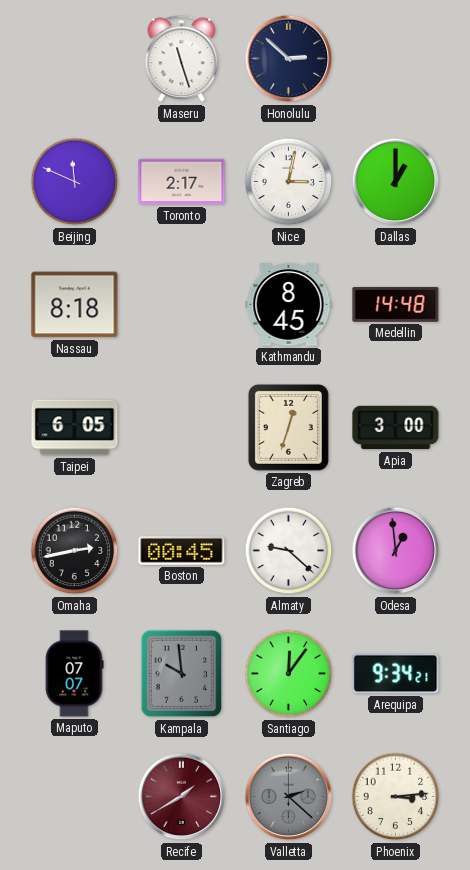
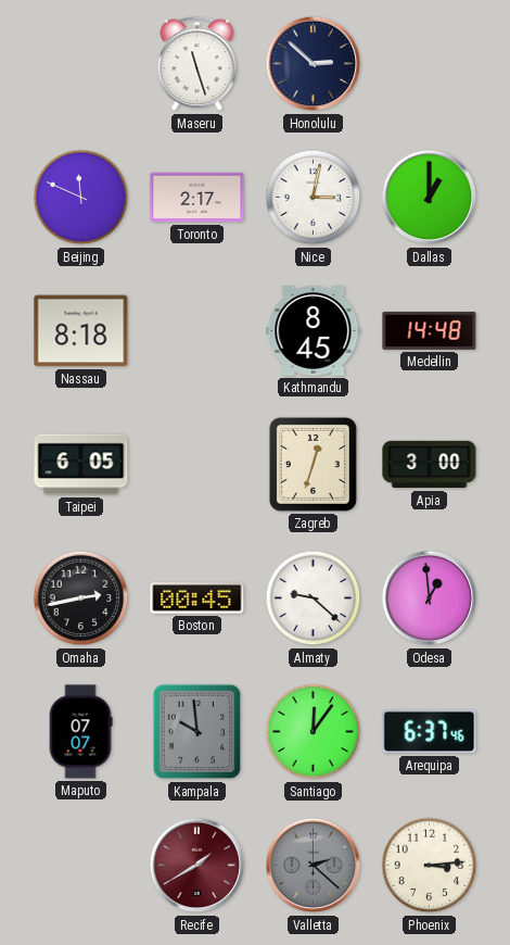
Arequipa: 9:34 -> 6:37
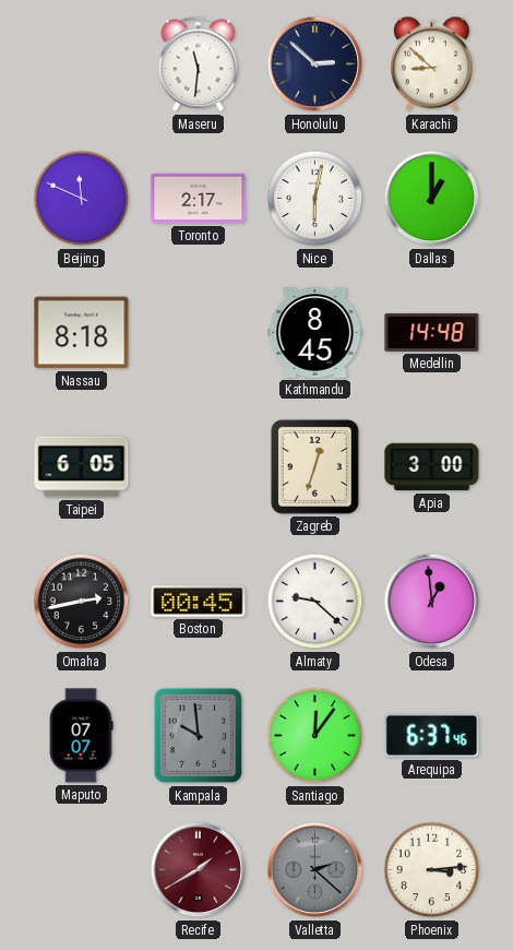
Maseru: 11:27 -> 11:31
Karachi: none -> 8:52
Nice: 3:02 -> 6:02
